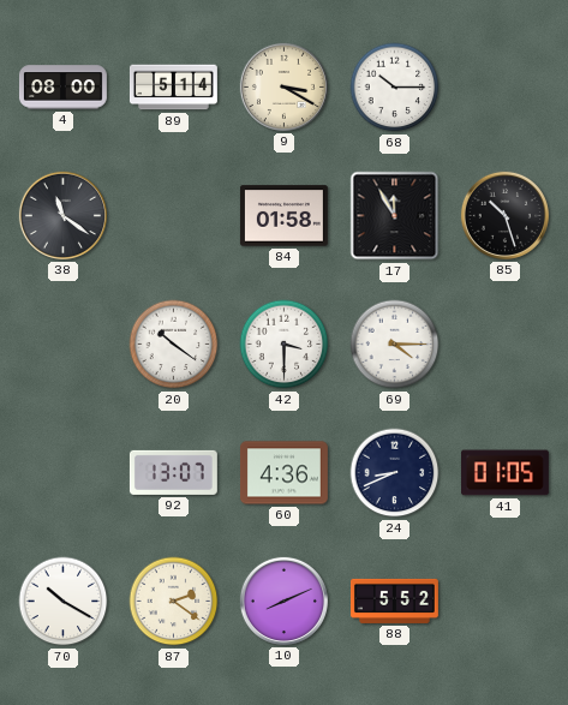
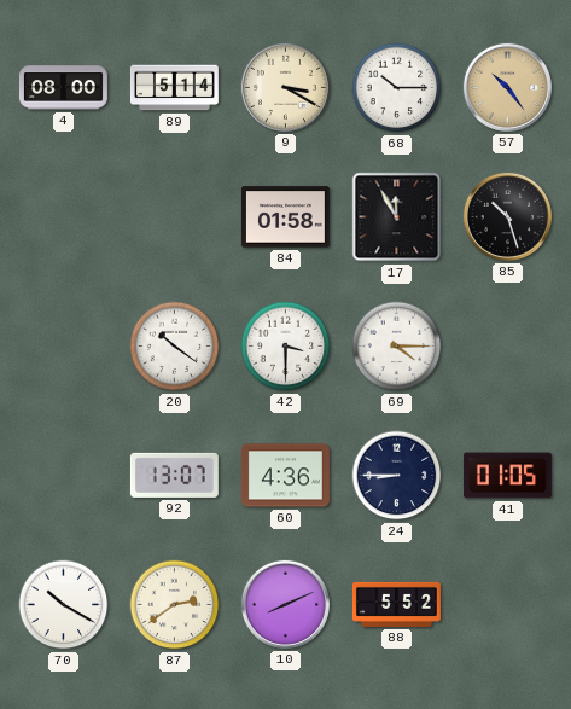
57: none -> 10:24
38: 11:21 -> none
24: 8:41 -> 8:45
87: 2:21 -> 2:39
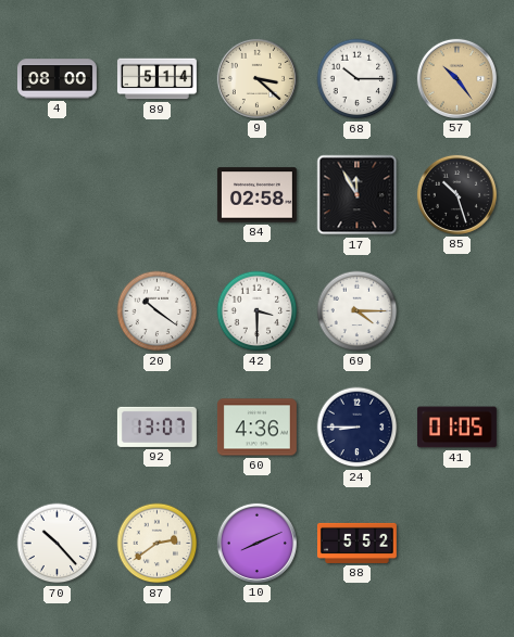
9: 3:20 -> 3:22
84: 01:58 -> 02:58
70: 10:20 -> 10:23
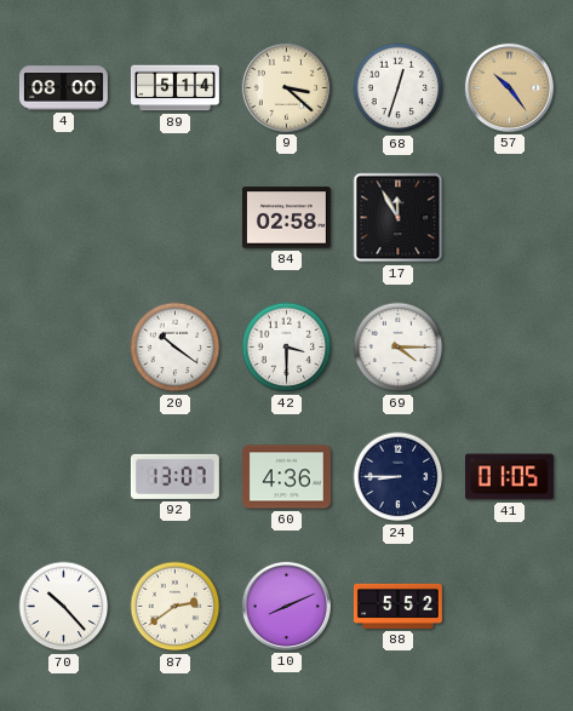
68: 10:15 -> 12:33
85: 10:27 -> none
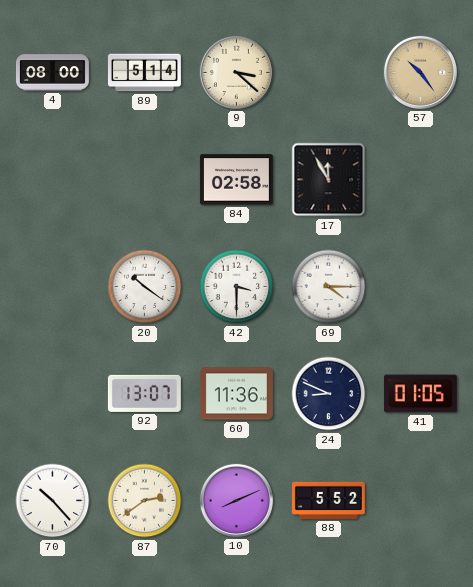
68: 12:33 -> none
60: 4:36 -> 11:36
24: 8:45 -> 8:49
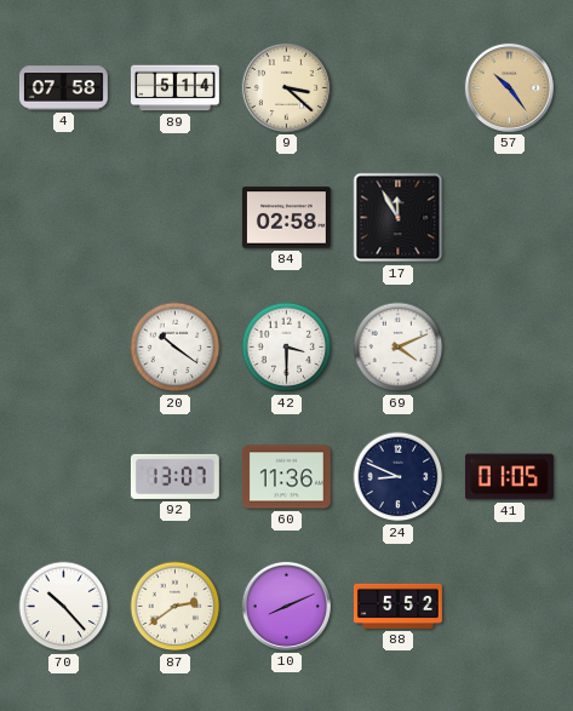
4: 08:00 -> 07:58
69: 4:15 -> 4:11
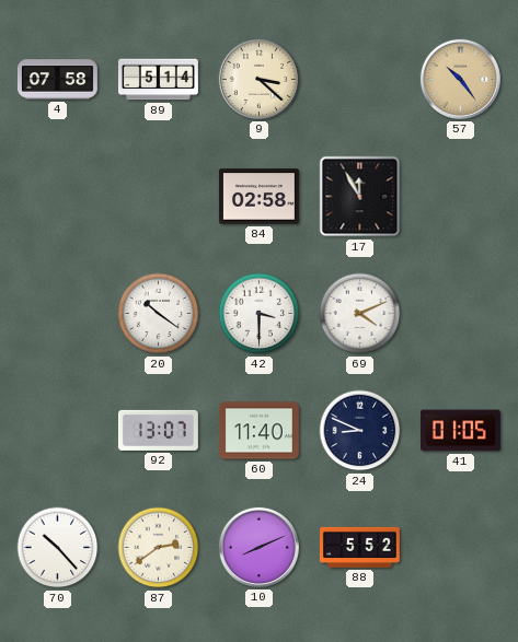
60: 11:36 -> 11:40
